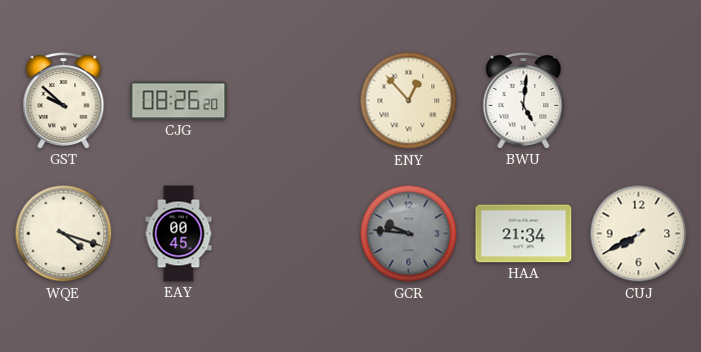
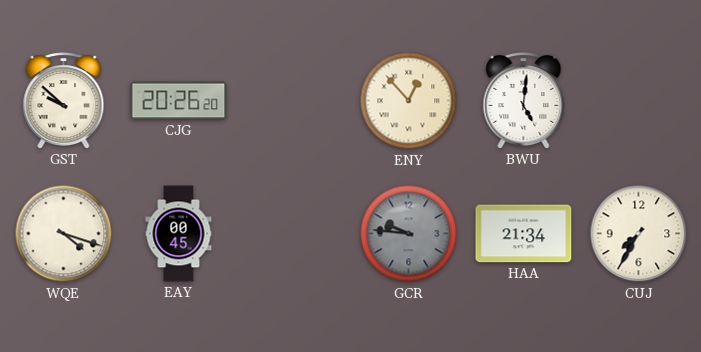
CJG: 08:26 -> 20:26
CUJ: 7:40 -> 7:35
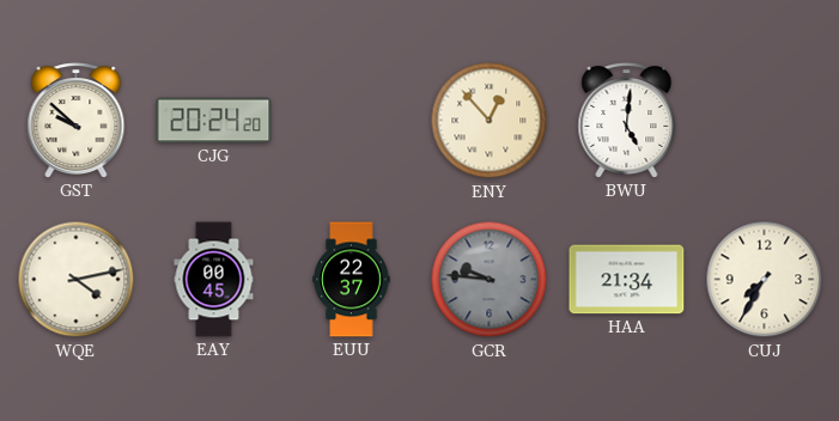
CJG: 20:26 -> 20:24
WQE: 4:18 -> 4:13
EUU: none -> 22:37
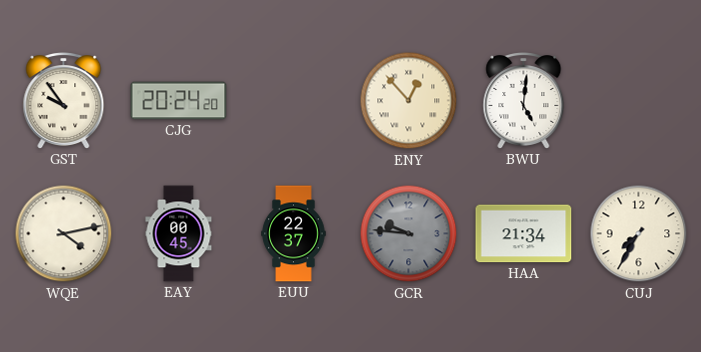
GST: 9:52 -> 9:54
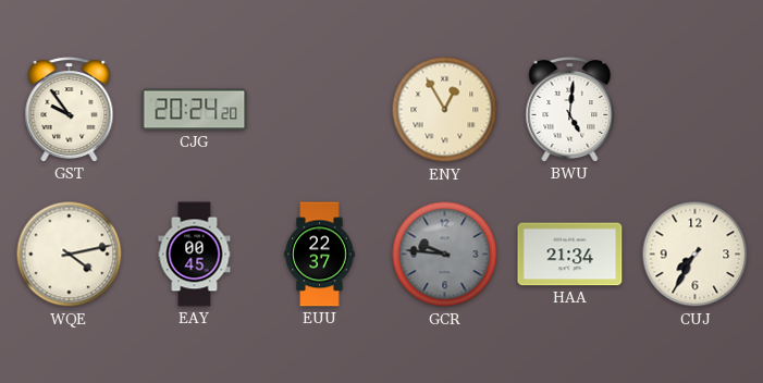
ENY: 12:53 -> 12:55
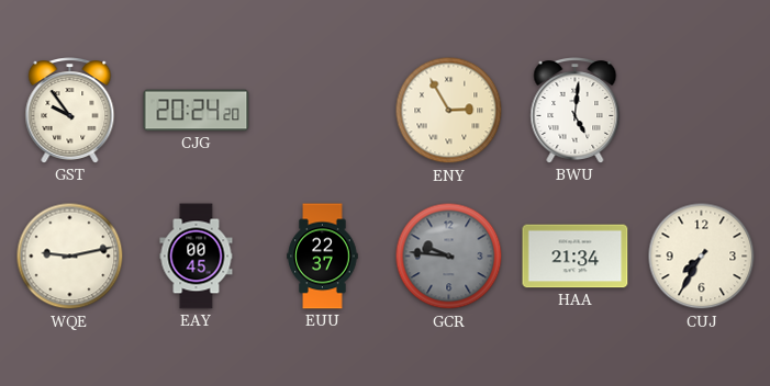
ENY: 12:55 -> 2:55
WQE: 4:13 -> 9:13
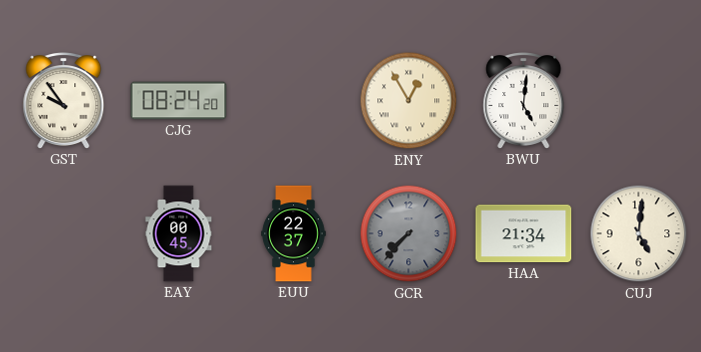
CJG: 20:24 -> 08:24
ENY: 2:55 -> 12:55
WQE: 9:13 -> none
GCR: 9:46 -> 7:37
CUJ: 7:35 -> 5:01
